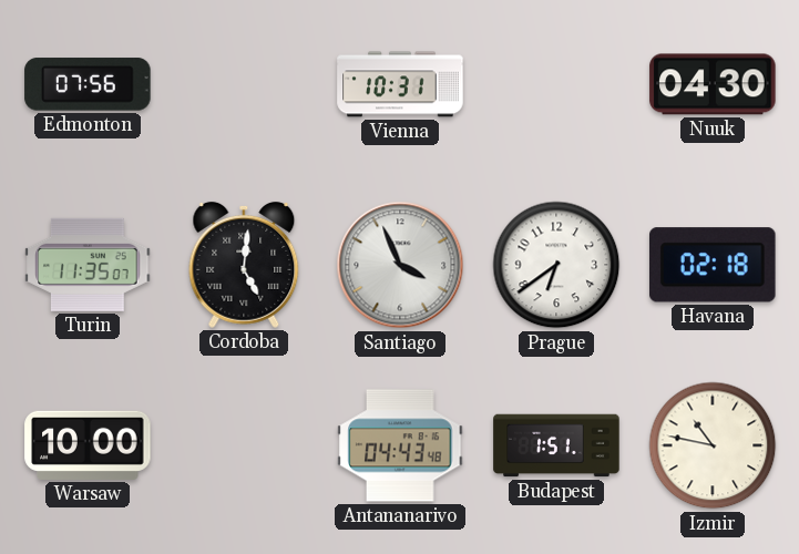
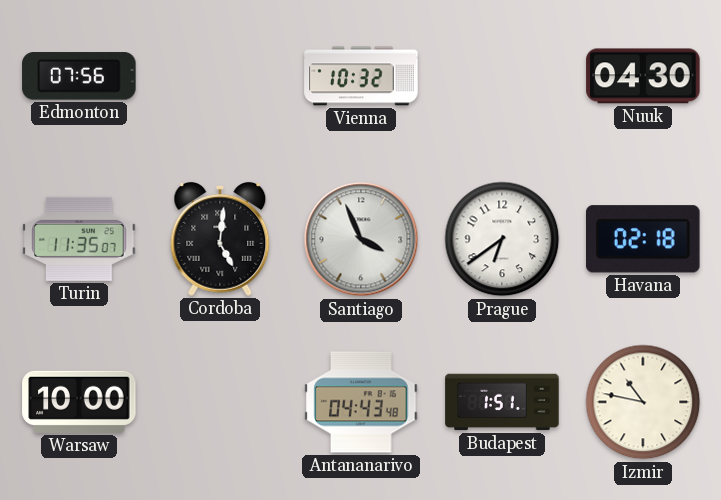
Vienna: 10:31 -> 10:32
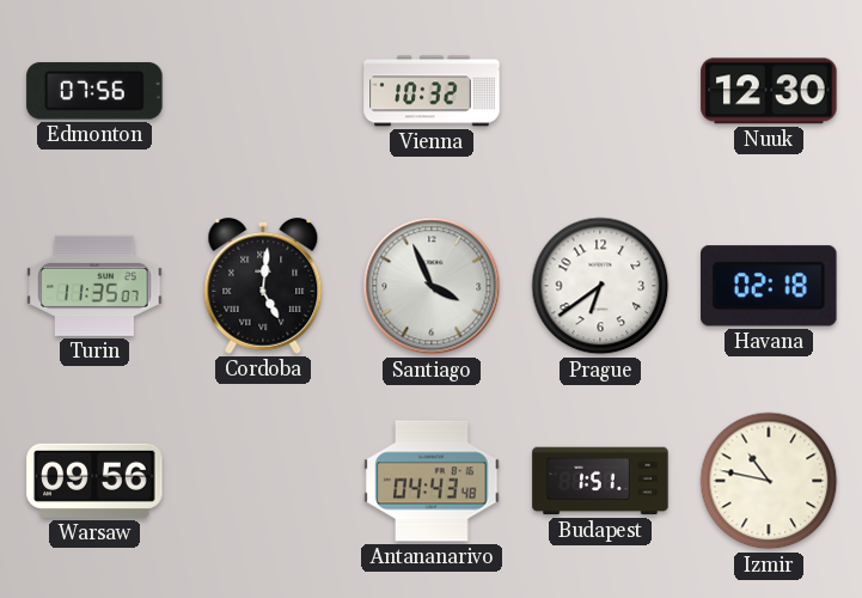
Nuuk: 04:30 -> 12:30
Warsaw: 10:00 -> 09:56
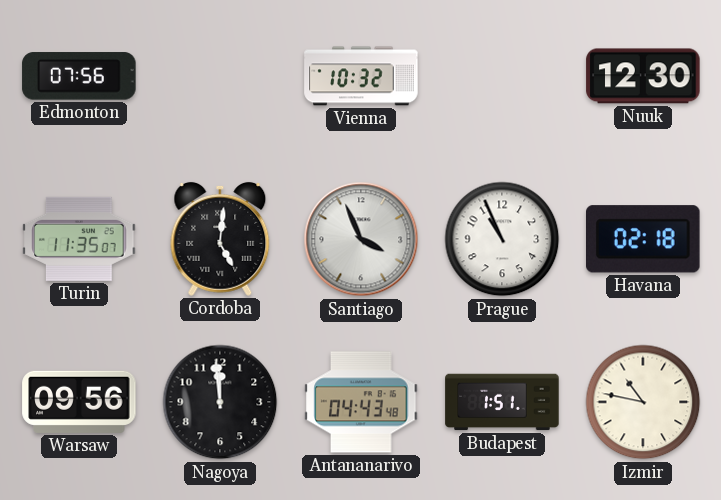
Prague: 6:39 -> 10:56
Nagoya: none -> 11:59
